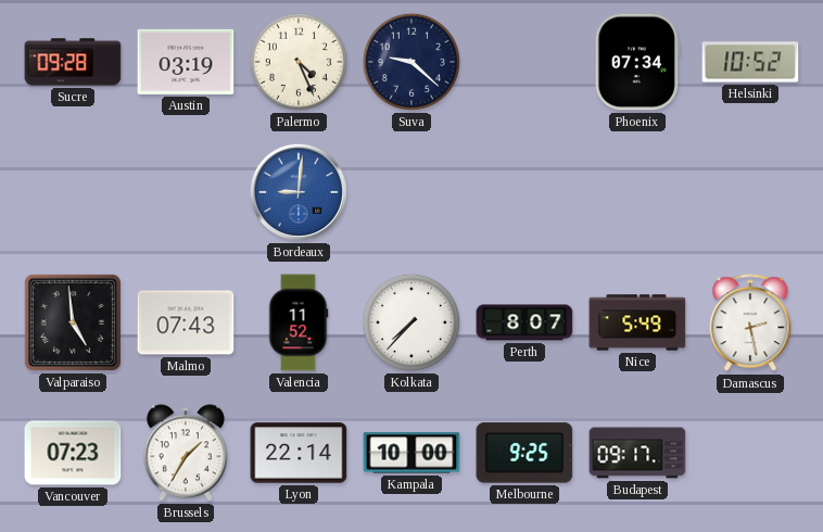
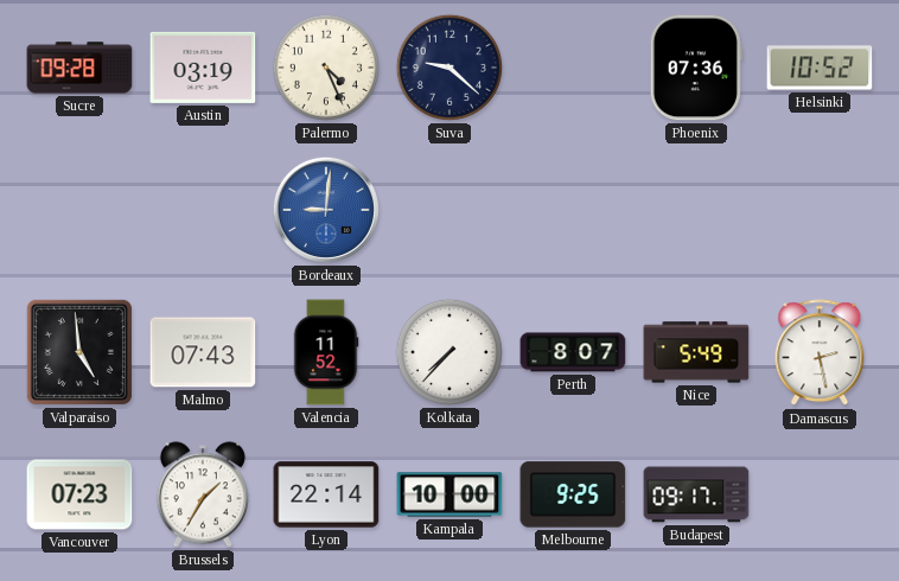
Phoenix: 07:34 -> 07:36
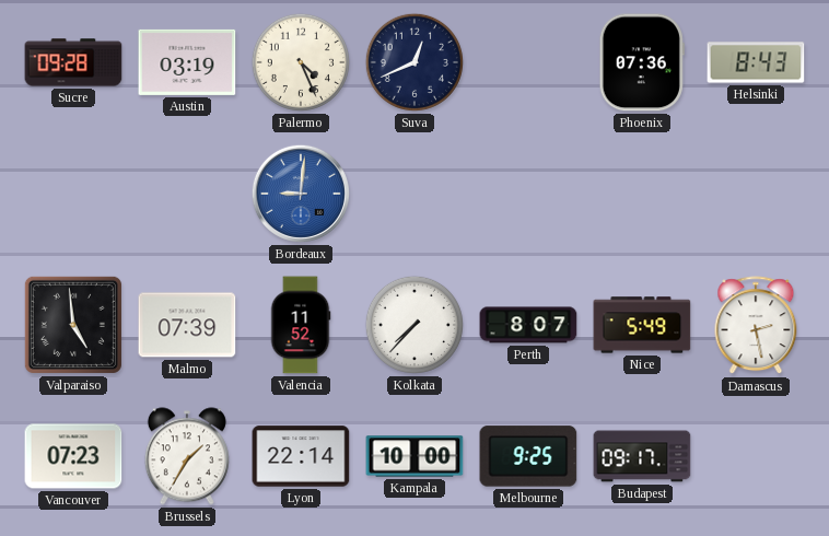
Suva: 9:22 -> 12:41
Helsinki: 10:52 -> 8:43
Malmo: 07:43 -> 07:39
